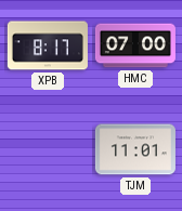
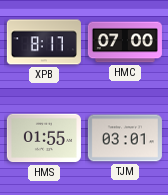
HMS: none -> 01:55
TJM: 11:01 -> 03:01
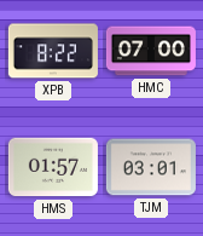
XPB: 8:17 -> 8:22
HMS: 01:55 -> 01:57
